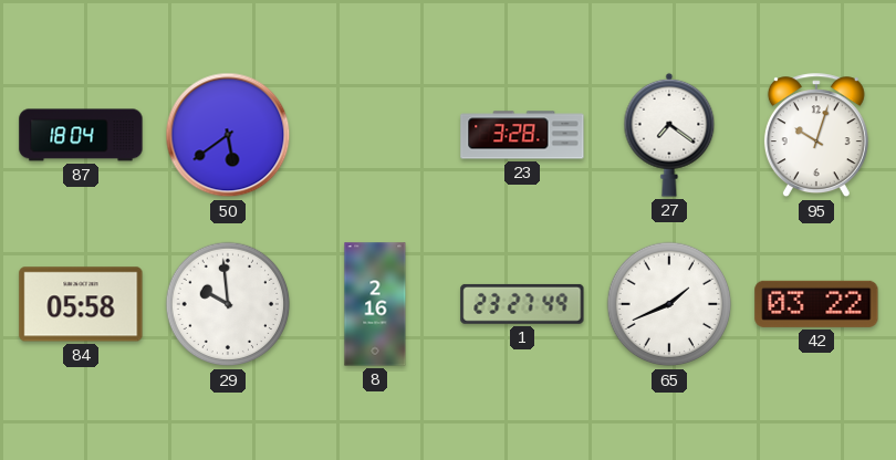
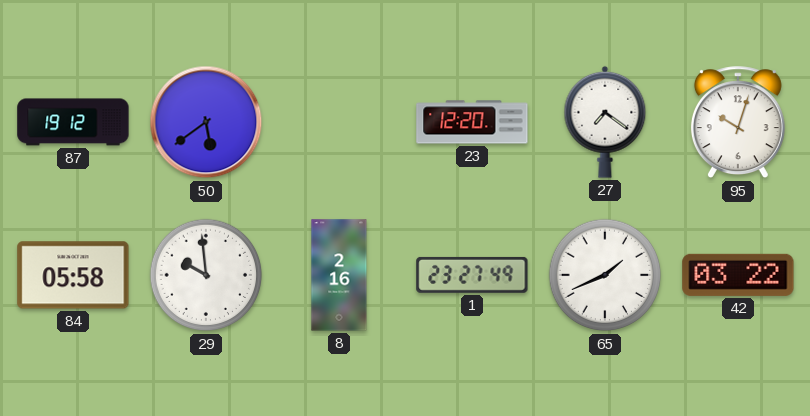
87: 18:04 -> 19:12
23: 3:28 -> 12:20
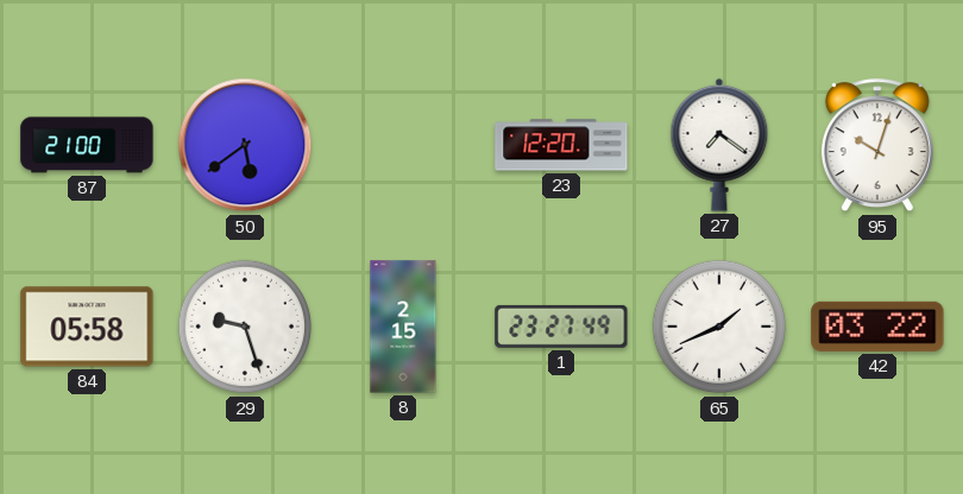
87: 19:12 -> 21:00
29: 9:59 -> 9:27
8: 2:16 -> 2:15
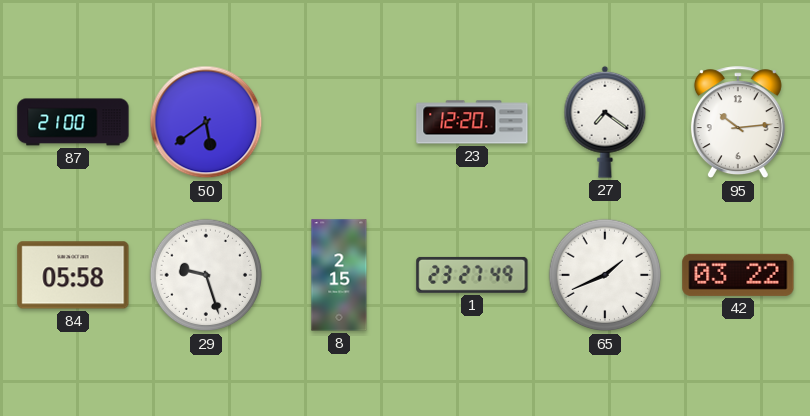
95: 10:03 -> 10:14
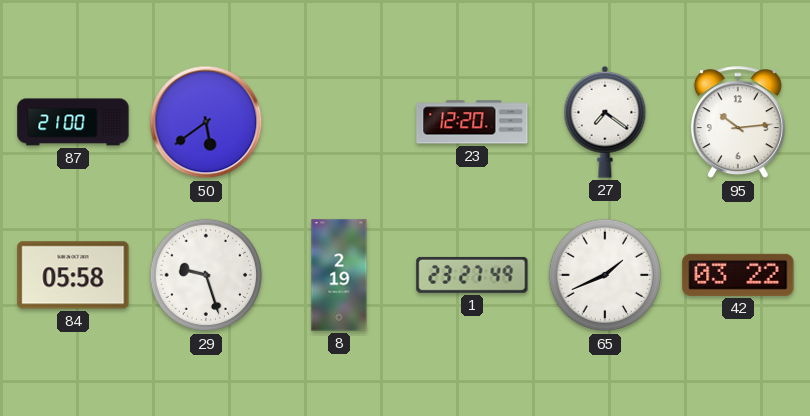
8: 2:15 -> 2:19
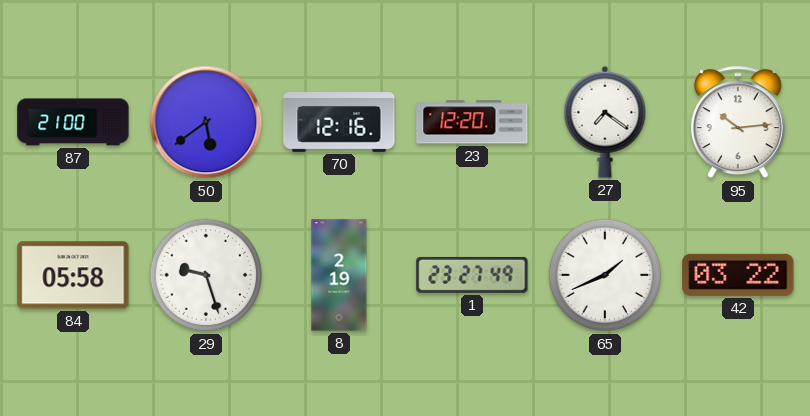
70: none -> 12:16
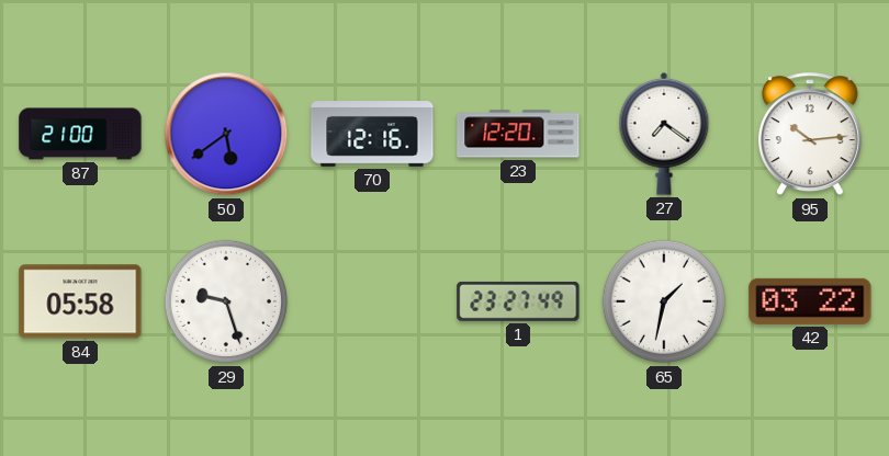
8: 2:19 -> none
65: 1:41 -> 1:32
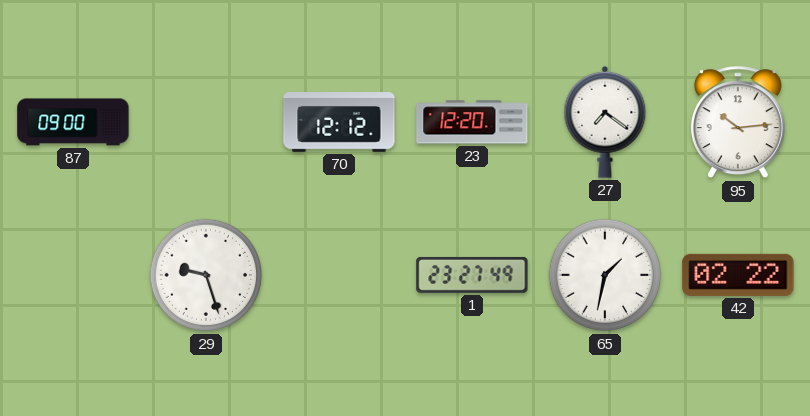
87: 21:00 -> 09:00
50: 5:39 -> none
70: 12:16 -> 12:12
84: 05:58 -> none
42: 03:22 -> 02:22
